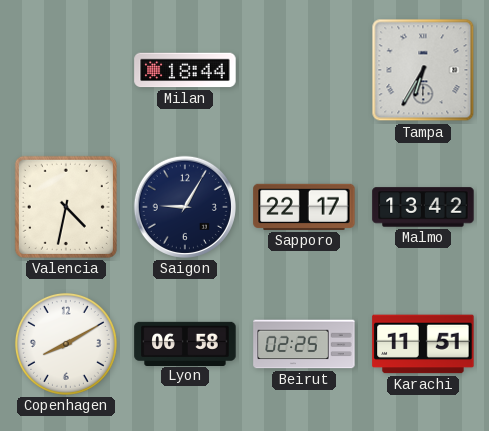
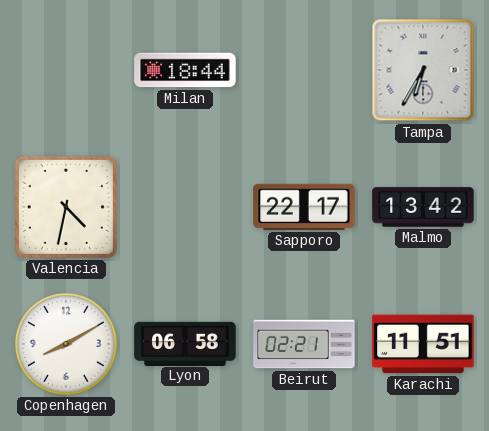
Saigon: 9:05 -> none
Beirut: 02:25 -> 02:21
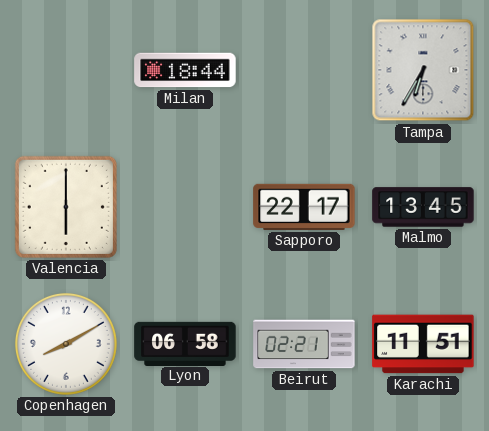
Valencia: 4:32 -> 6:00
Malmo: 13:42 -> 13:45
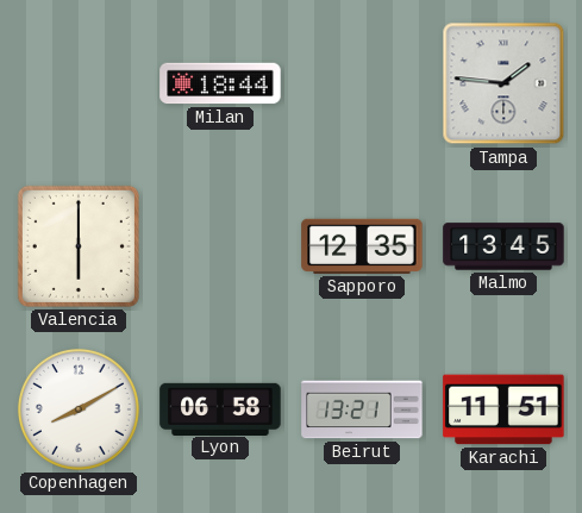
Tampa: 6:35 -> 1:46
Sapporo: 22:17 -> 12:35
Beirut: 02:21 -> 13:21
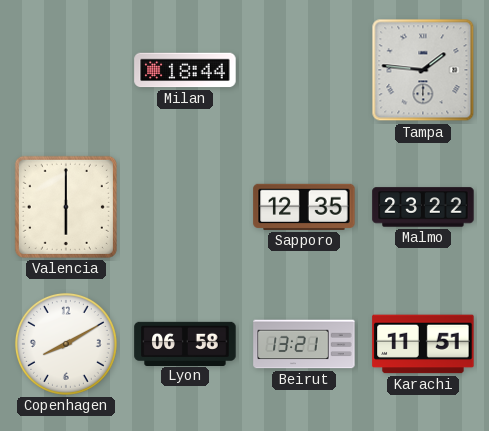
Malmo: 13:45 -> 23:22
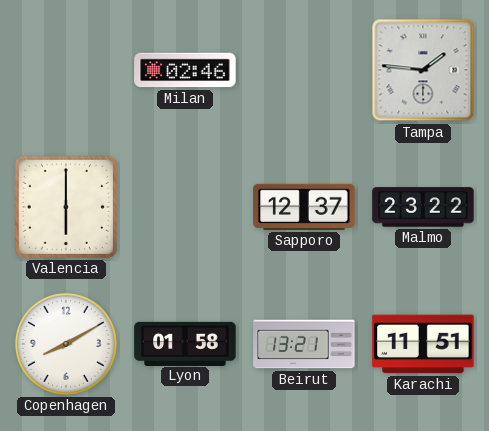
Milan: 18:44 -> 02:46
Sapporo: 12:35 -> 12:37
Lyon: 06:58 -> 01:58
